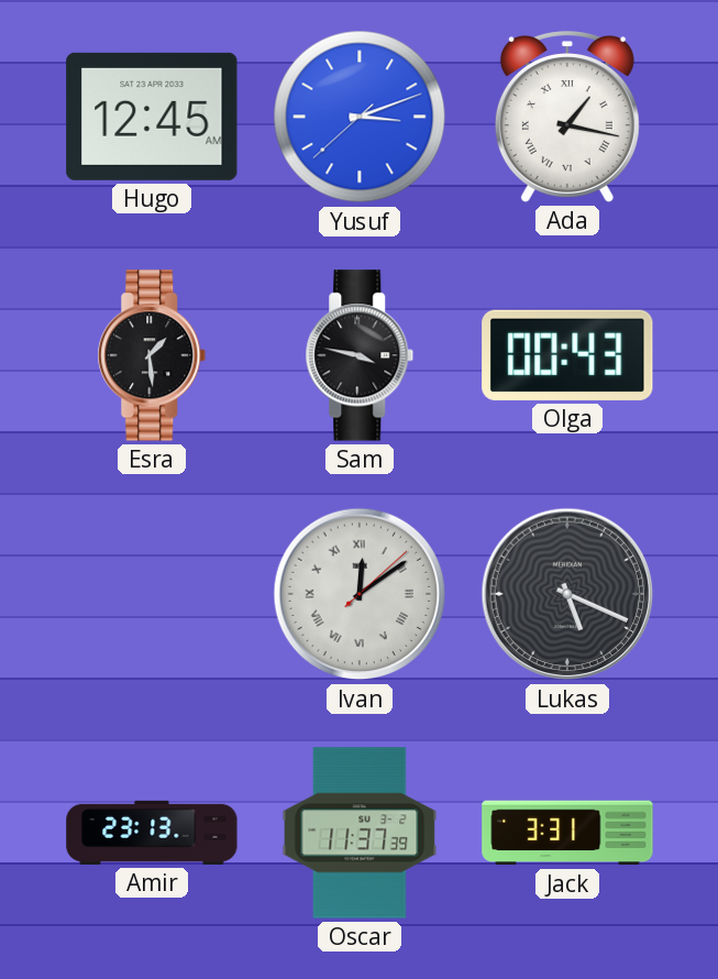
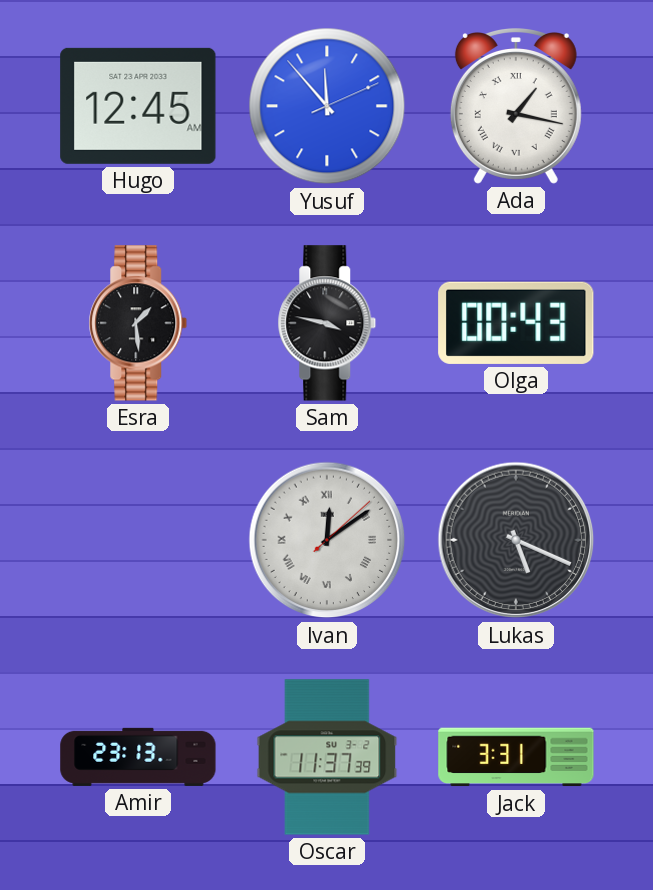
Yusuf: 3:11 -> 11:53
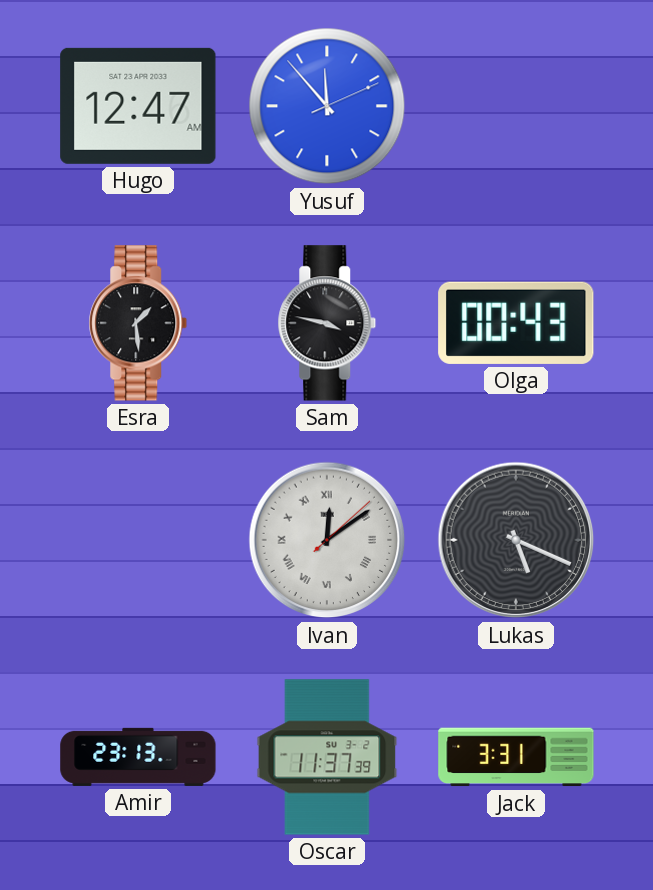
Hugo: 12:45 -> 12:47
Ada: 1:17 -> none
